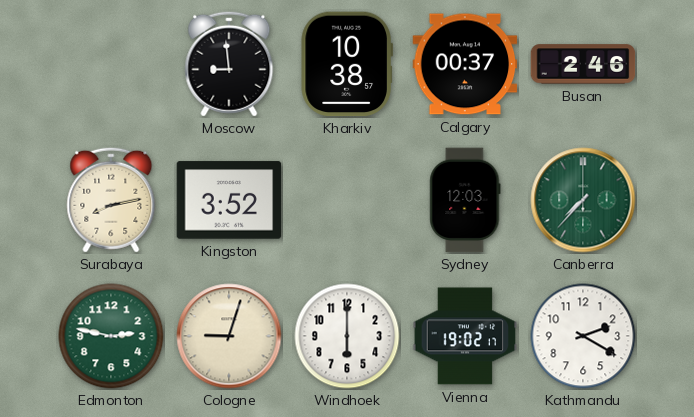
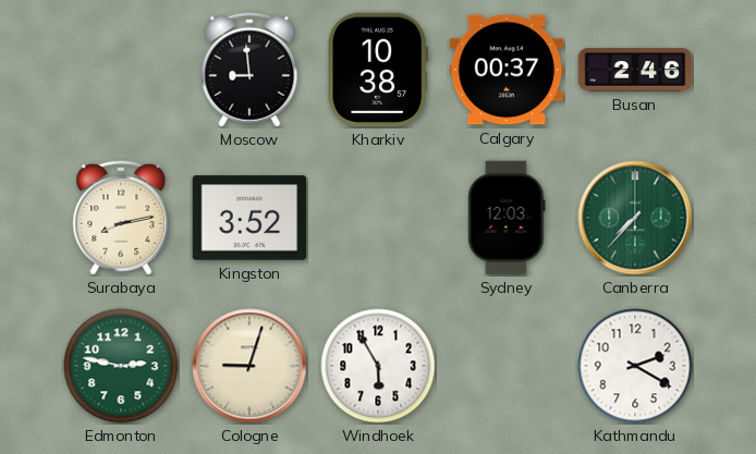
Windhoek: 6:00 -> 5:55
Vienna: 19:02 -> none
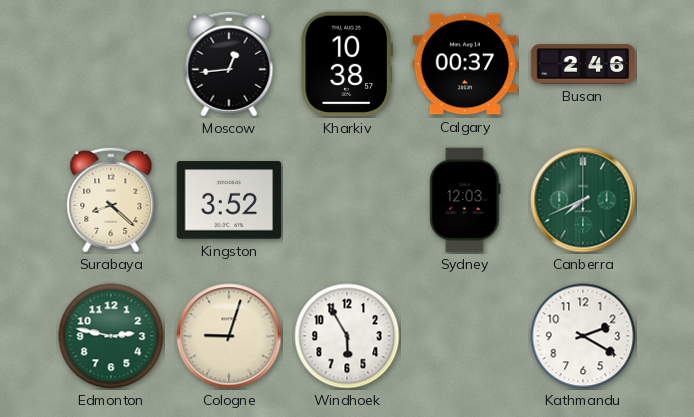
Moscow: 8:59 -> 12:44
Surabaya: 8:13 -> 8:22
Canberra: 7:37 -> 7:41
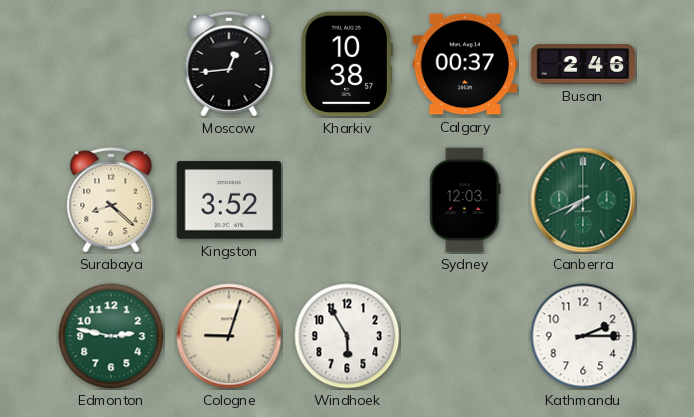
Kathmandu: 2:20 -> 2:15
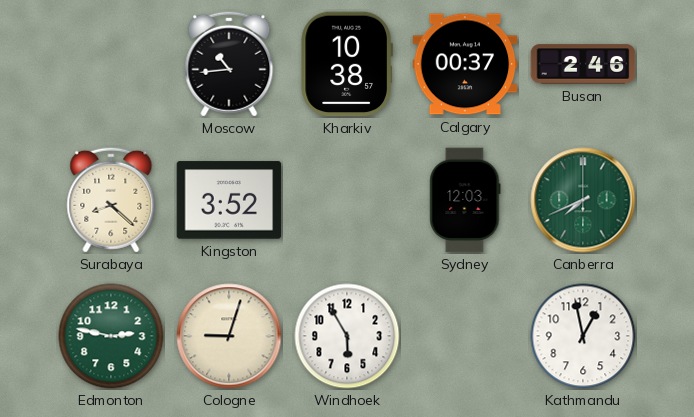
Moscow: 12:44 -> 10:44
Kathmandu: 2:15 -> 12:58
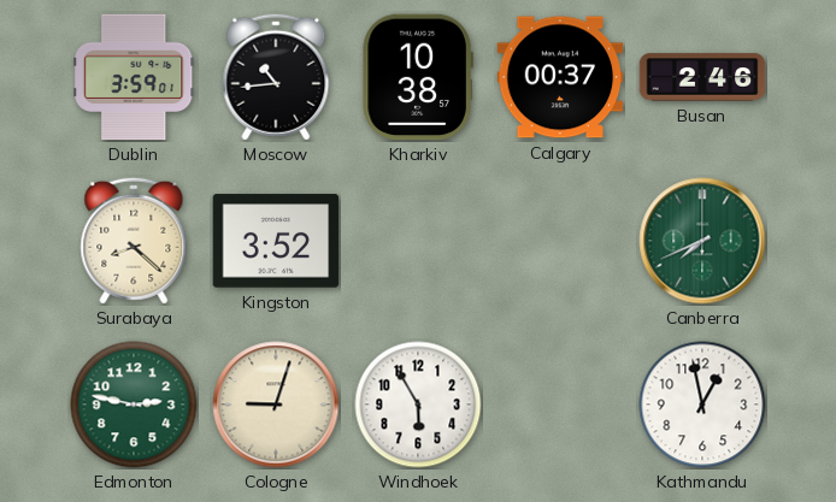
Dublin: none -> 3:59
Sydney: 12:03 -> none
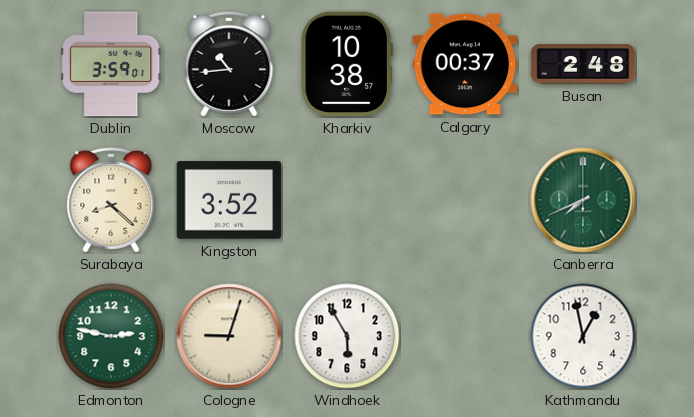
Busan: 2:46 -> 2:48
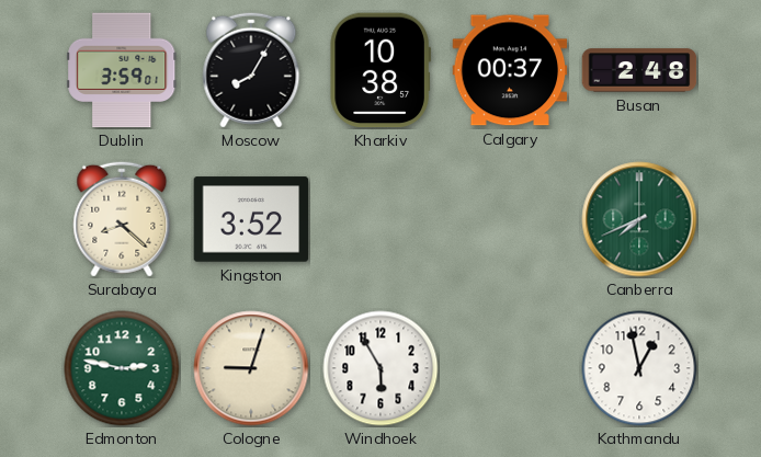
Moscow: 10:44 -> 8:05
